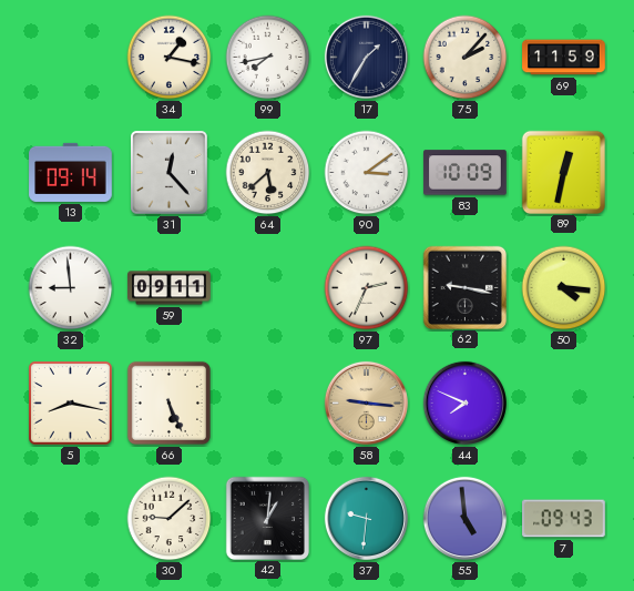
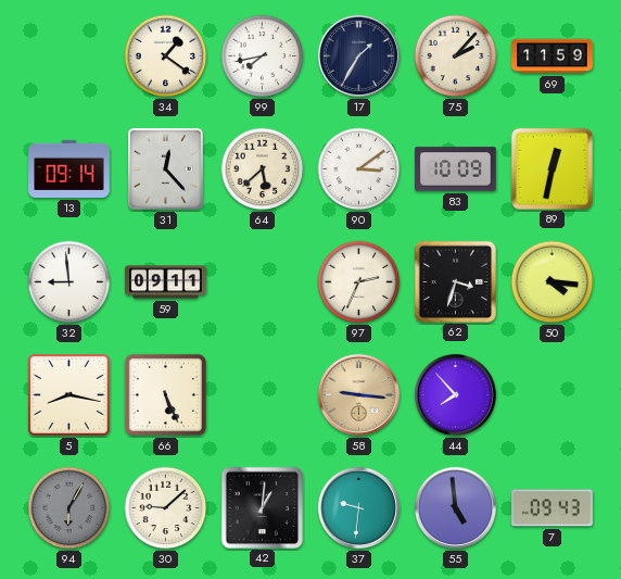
34: 1:17 -> 1:21
62: 9:17 -> 3:33
44: 7:49 -> 7:53
94: none -> 6:05
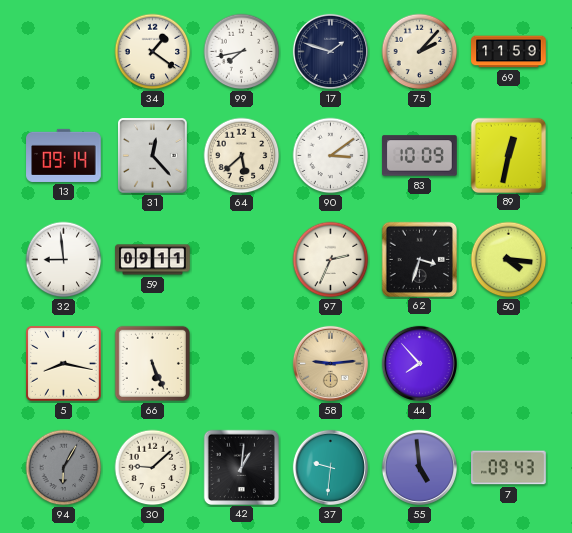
17: 1:35 -> 1:48
58: 9:16 -> 9:14
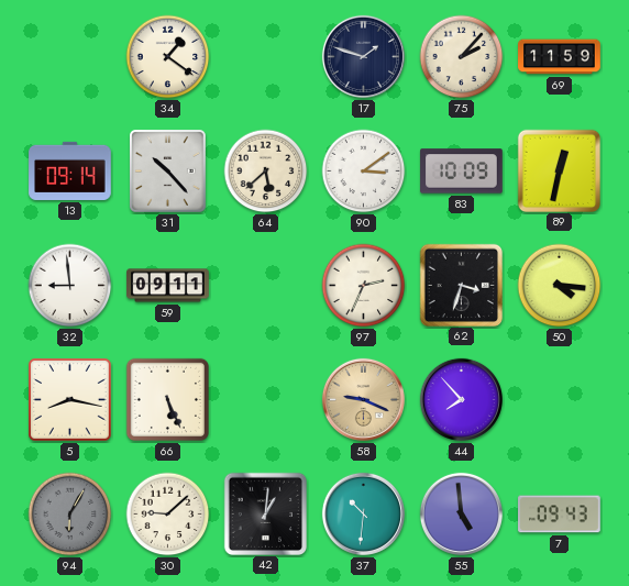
99: 7:43 -> none
31: 12:23 -> 10:23
58: 9:14 -> 9:19
37: 9:31 -> 10:31
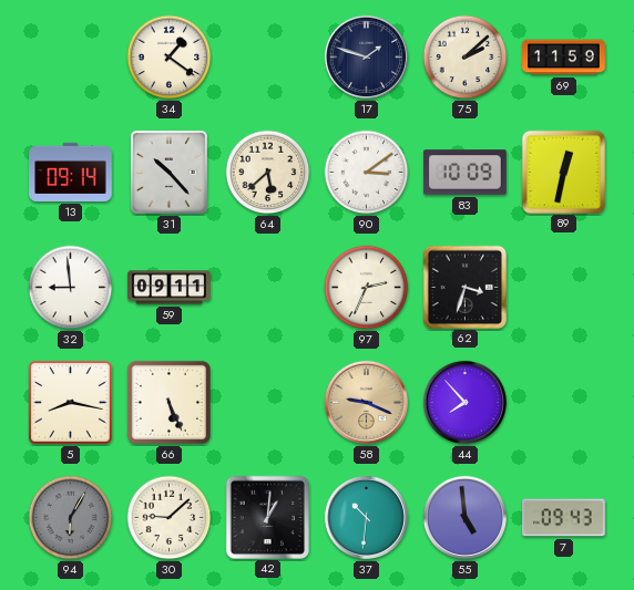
75: 2:07 -> 2:08
50: 4:16 -> none
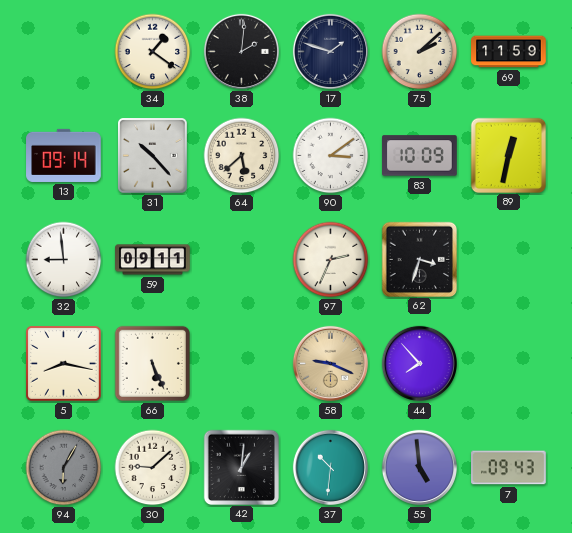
38: none -> 2:01
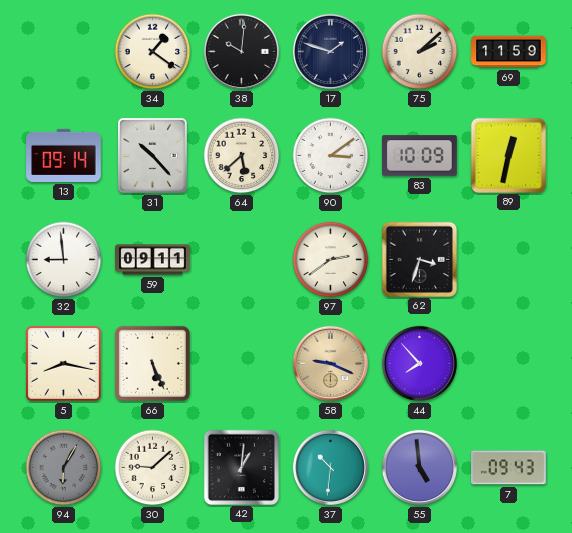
38: 2:01 -> 10:01
97: 2:34 -> 2:39
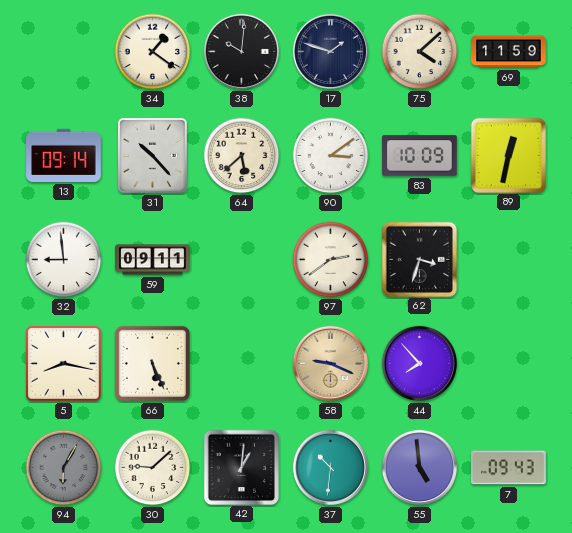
75: 2:08 -> 4:08
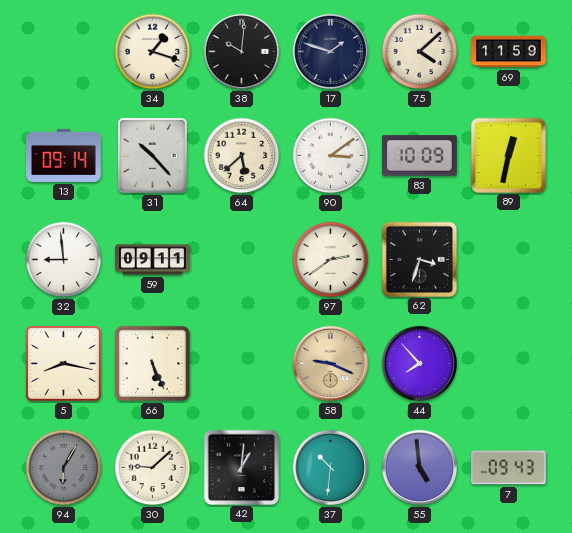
34: 1:21 -> 1:18
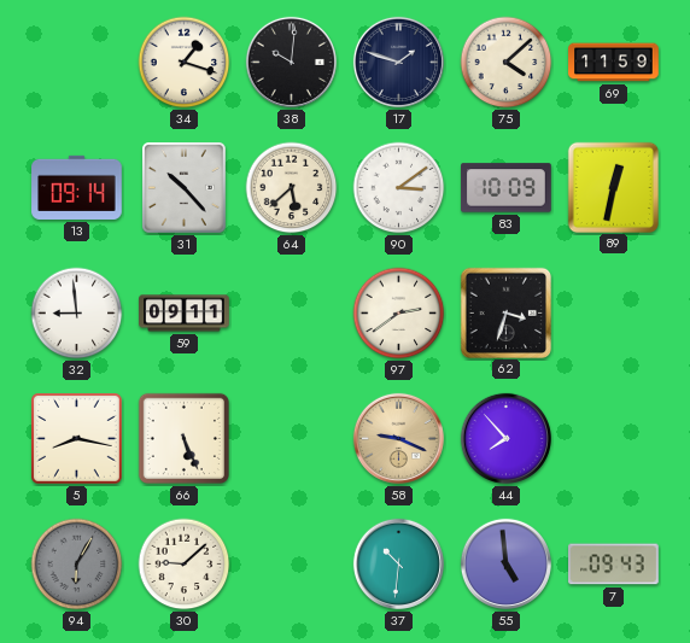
42: 1:01 -> none
